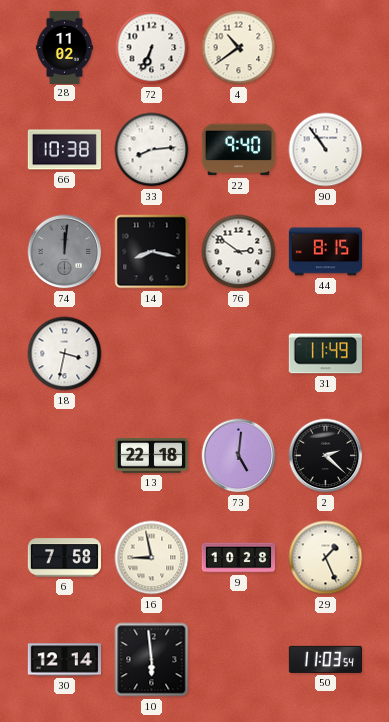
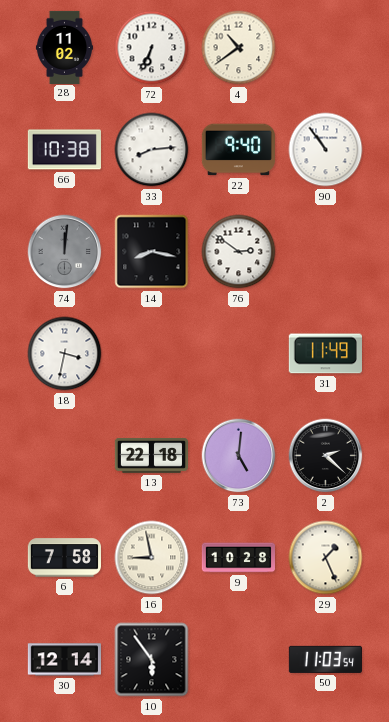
44: 8:15 -> none
10: 5:59 -> 5:54
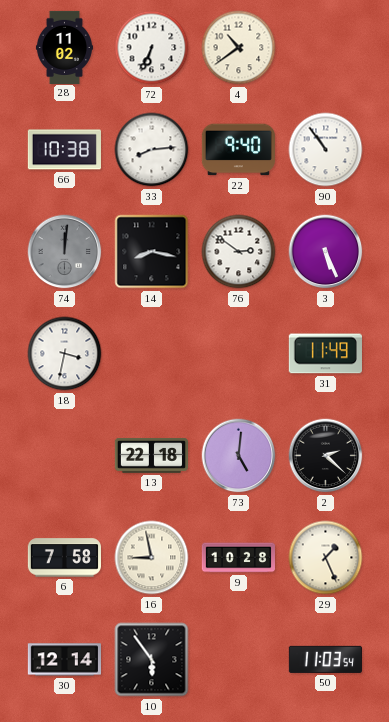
3: none -> 5:26
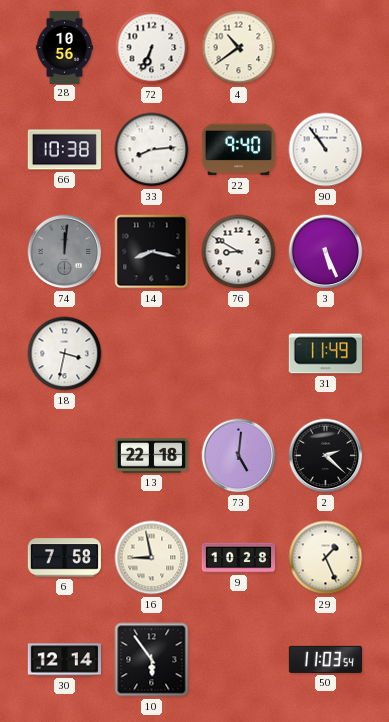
28: 11:02 -> 10:56
76: 2:51 -> 8:50
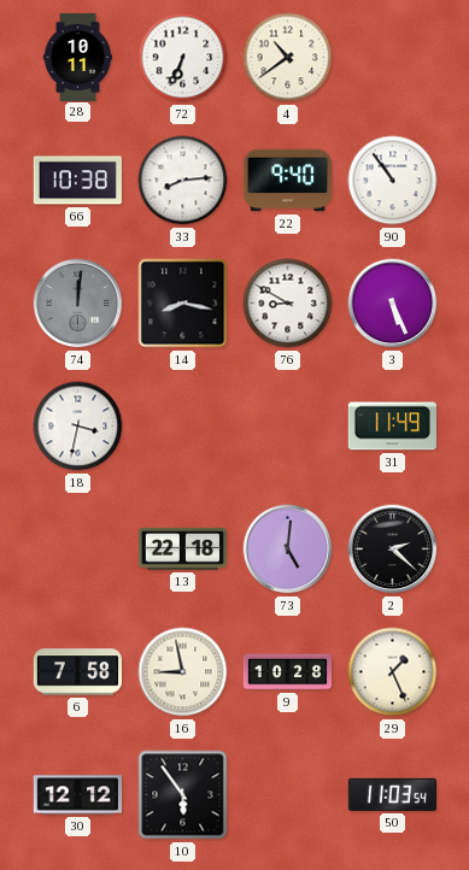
28: 10:56 -> 10:11
30: 12:14 -> 12:12
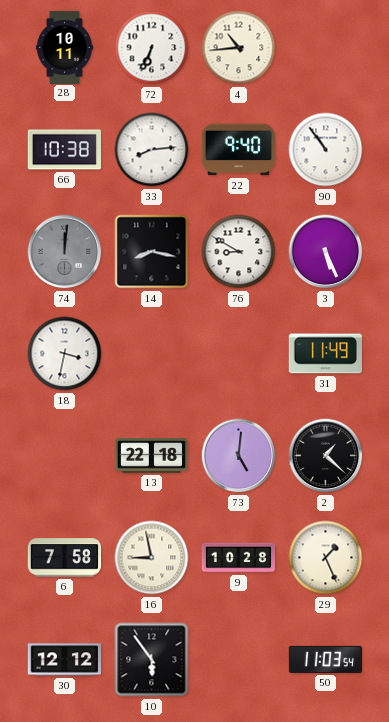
4: 10:39 -> 10:44
2: 2:22 -> 1:22
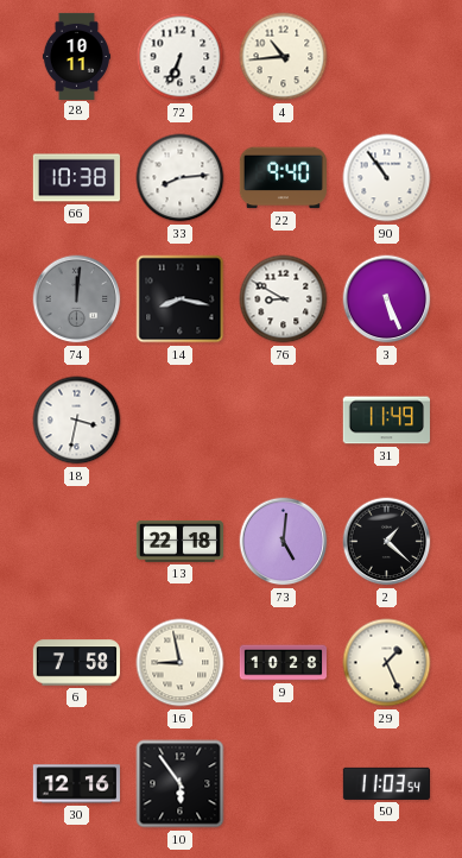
30: 12:12 -> 12:16
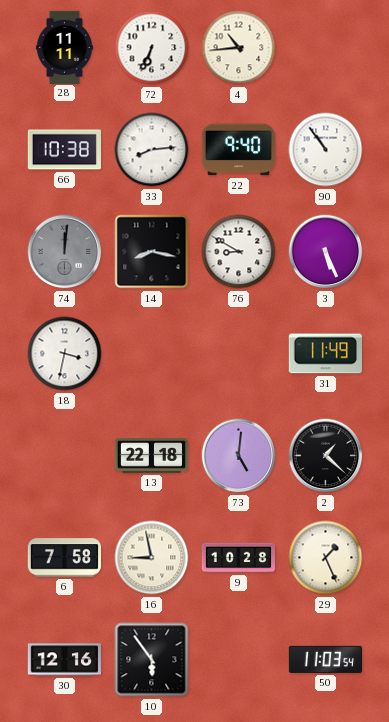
28: 10:11 -> 11:11
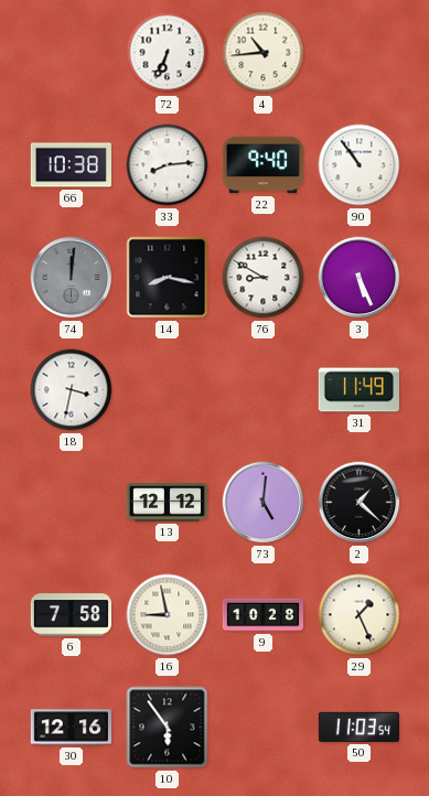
28: 11:11 -> none
13: 22:18 -> 12:12
